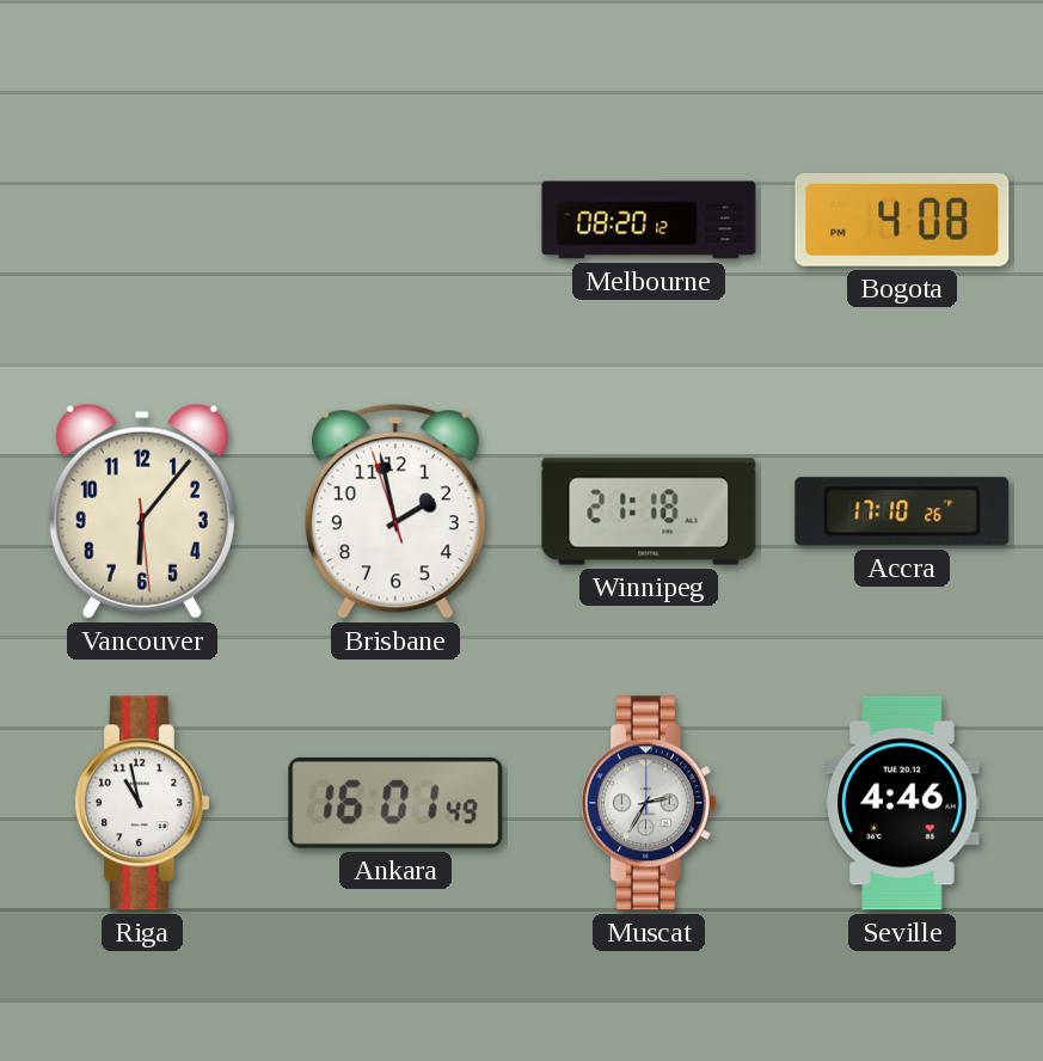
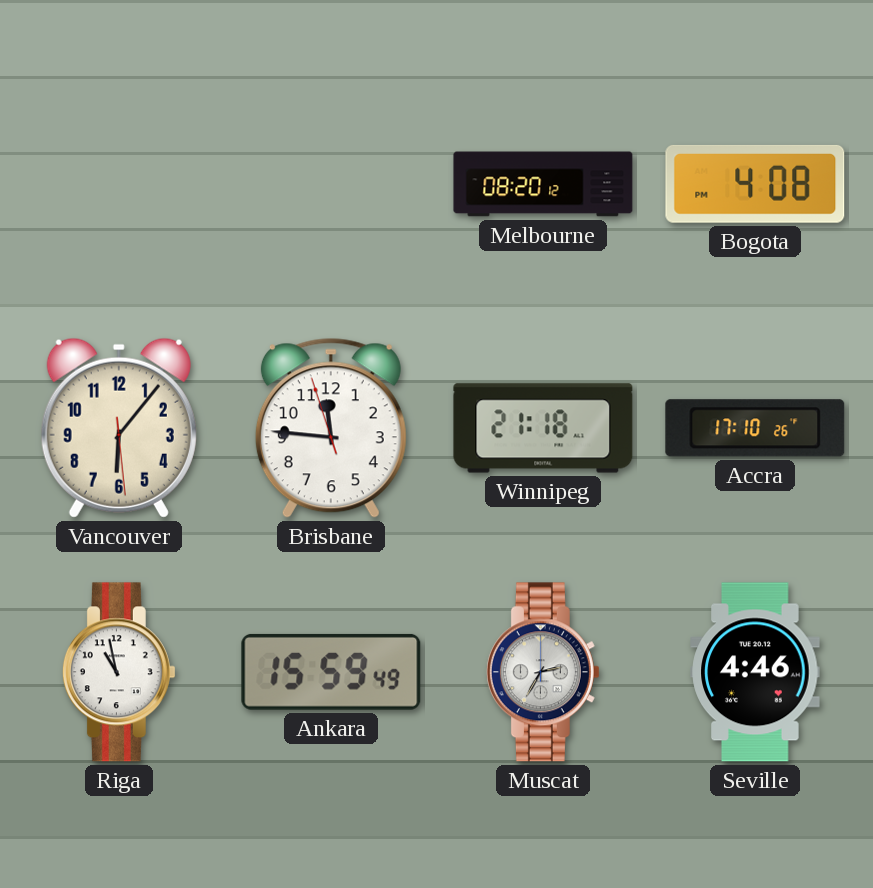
Brisbane: 1:57 -> 11:45
Ankara: 16:01 -> 15:59
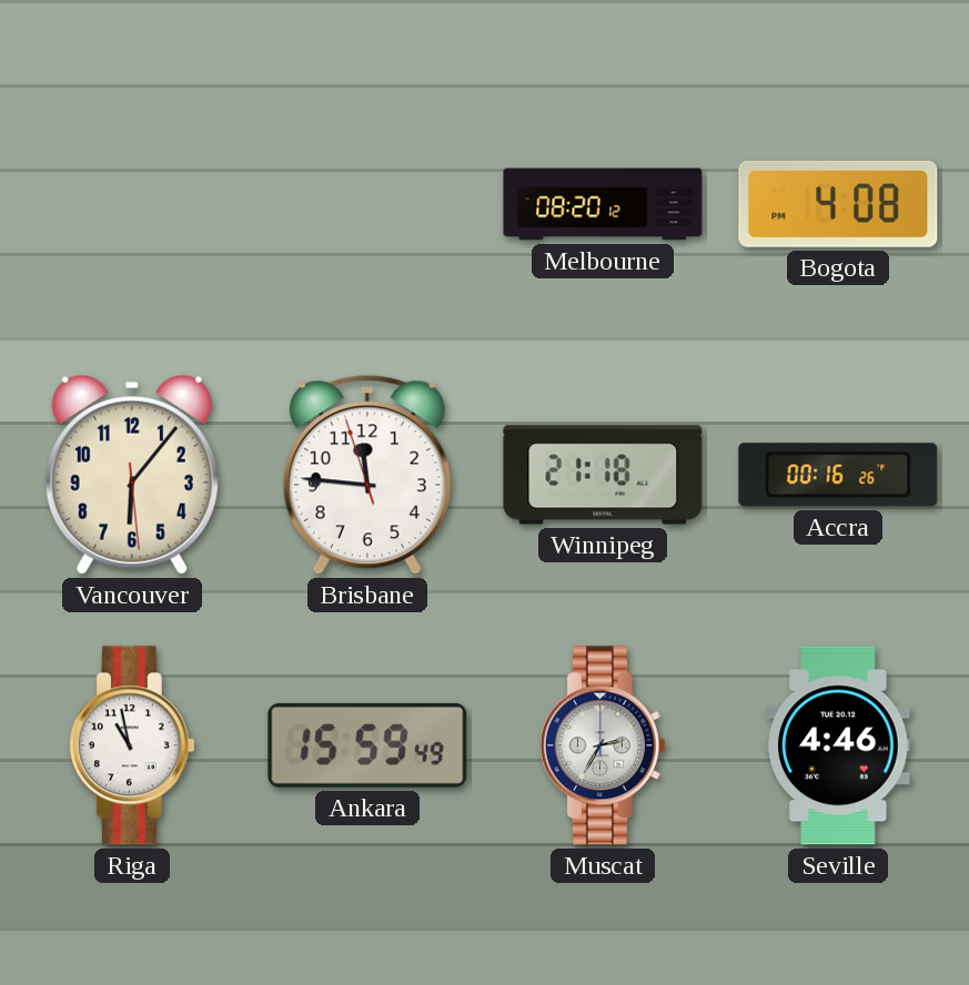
Accra: 17:10 -> 00:16
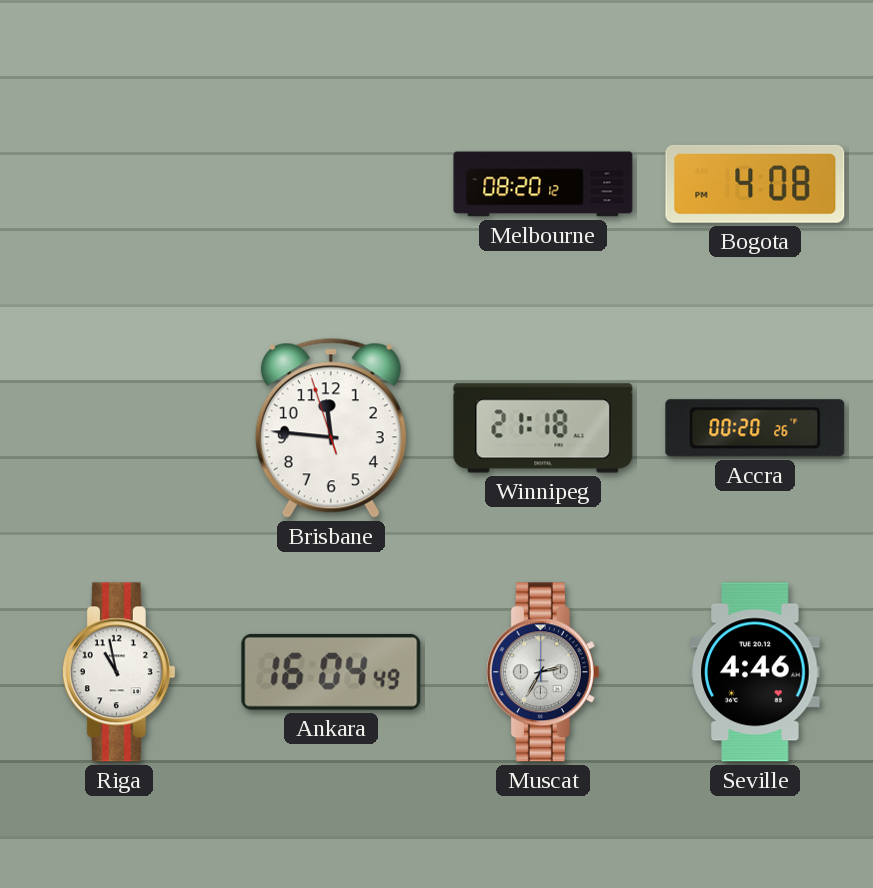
Vancouver: 6:06 -> none
Accra: 00:16 -> 00:20
Ankara: 15:59 -> 16:04
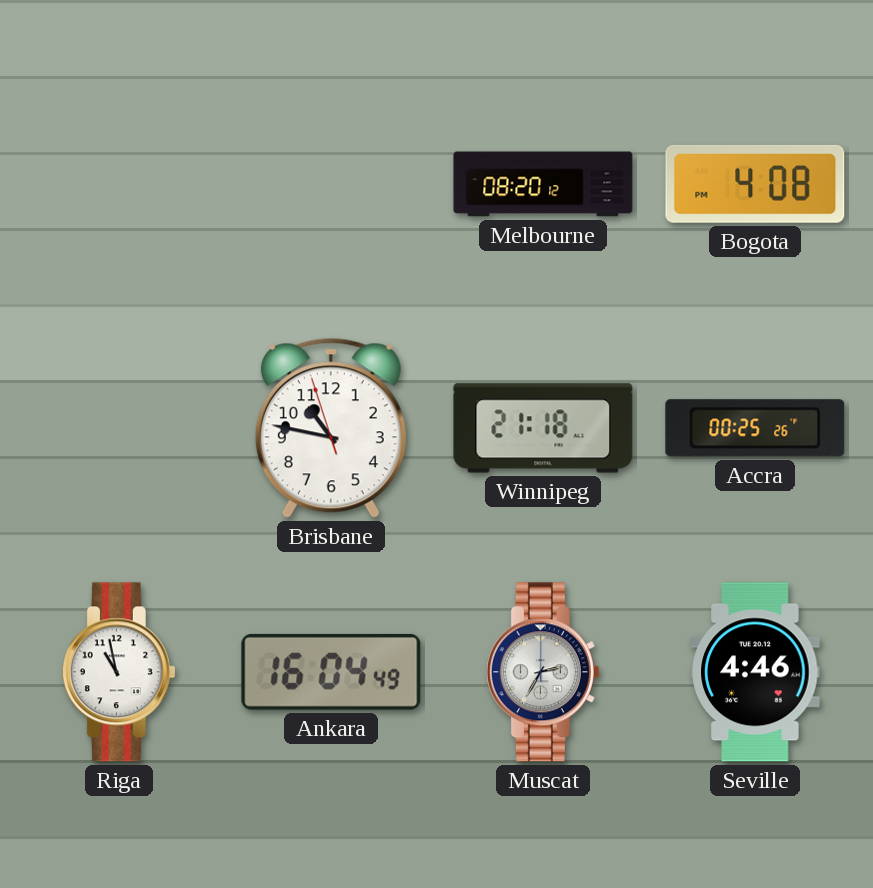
Brisbane: 11:45 -> 10:46
Accra: 00:20 -> 00:25
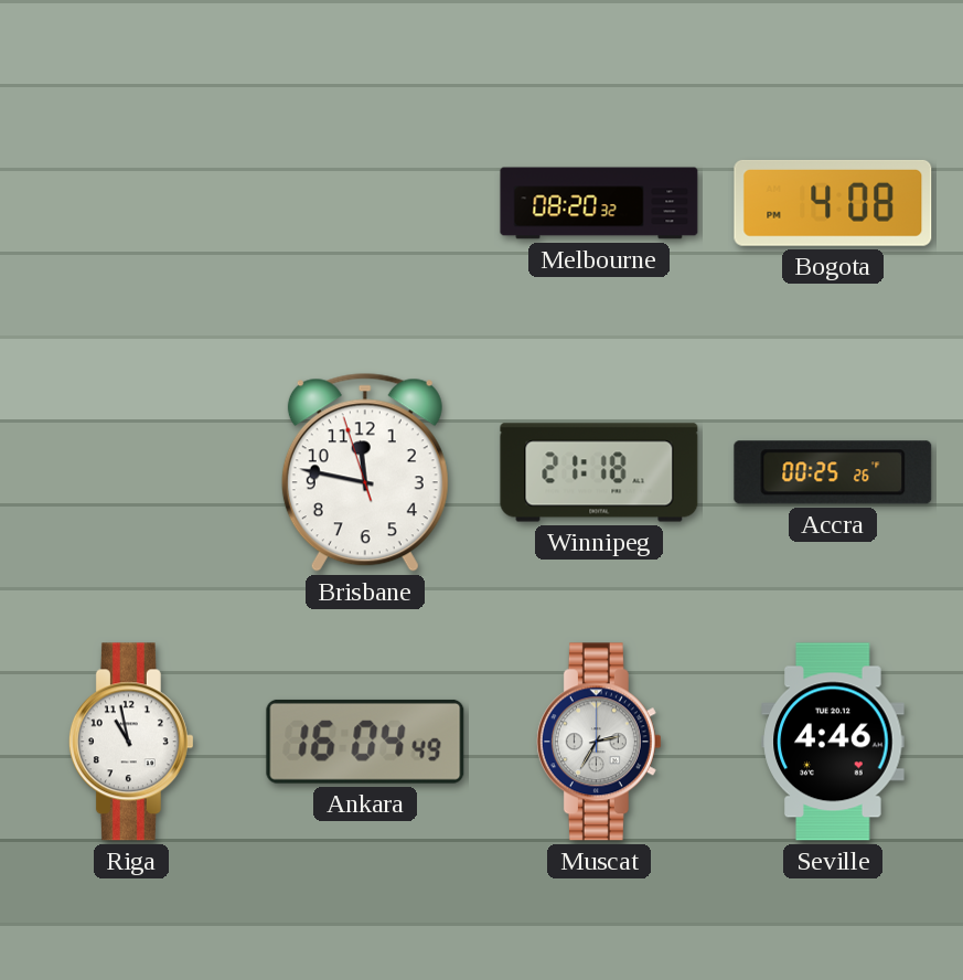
Melbourne: 08:20:12 -> 08:20:32
Brisbane: 10:46 -> 11:46
